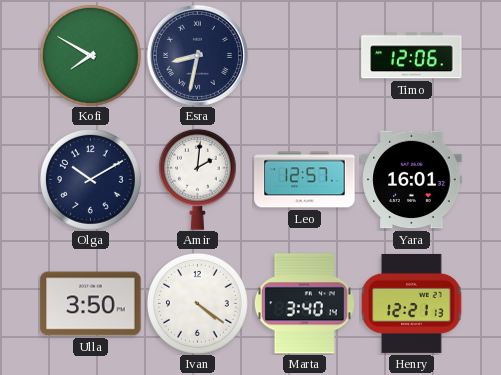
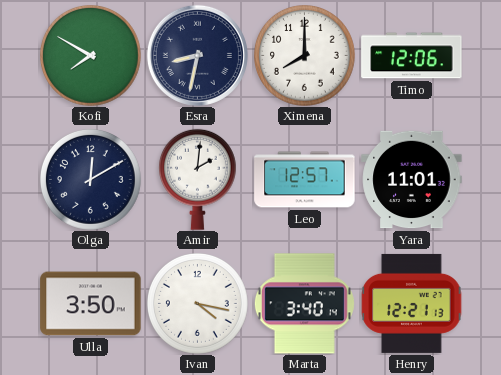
Ximena: none -> 8:00
Olga: 10:10 -> 12:10
Yara: 16:01 -> 11:01
Ivan: 4:21 -> 4:17
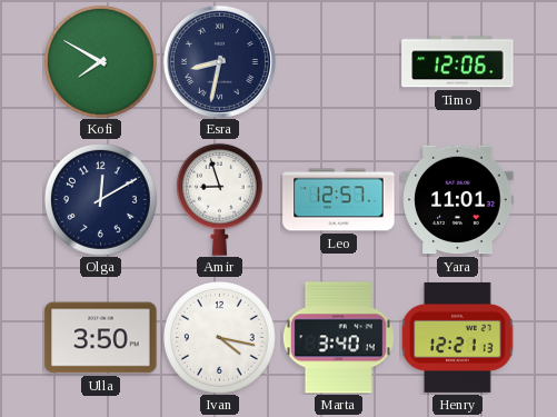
Ximena: 8:00 -> none
Amir: 2:01 -> 8:57
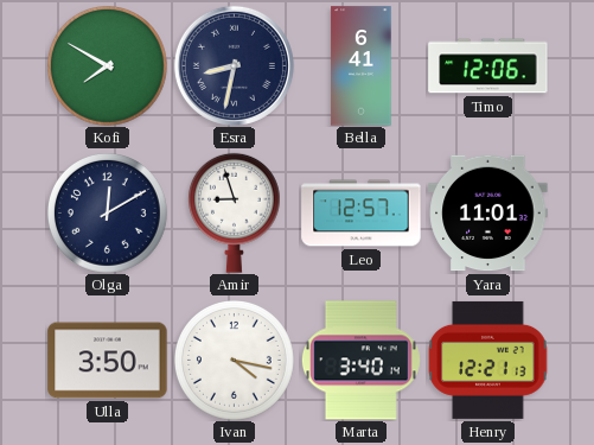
Bella: none -> 6:41
